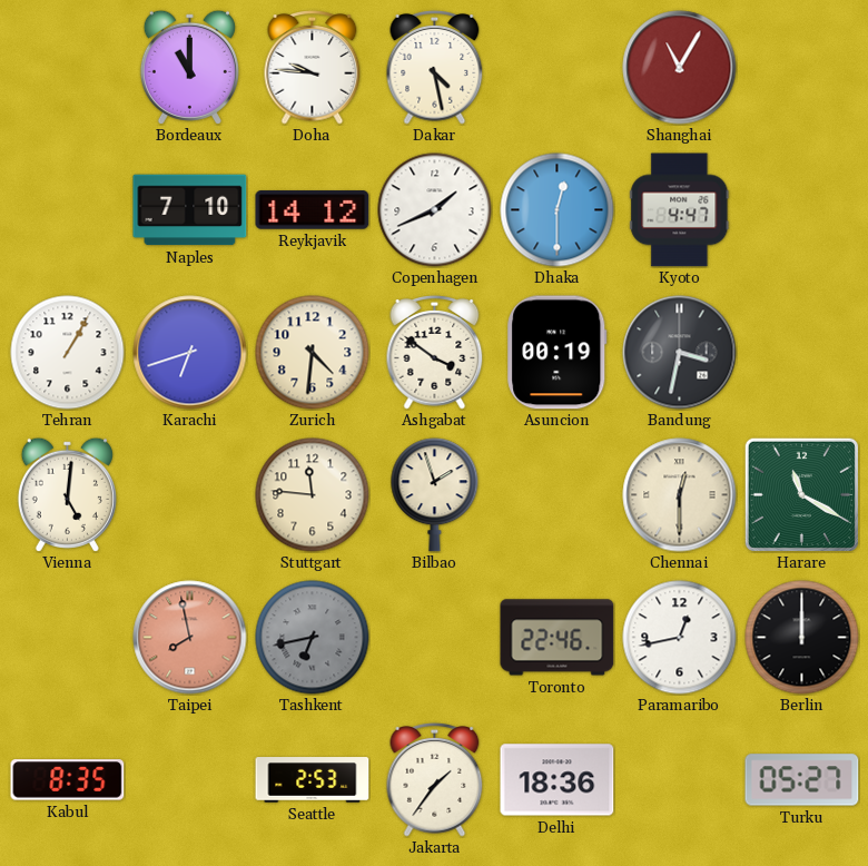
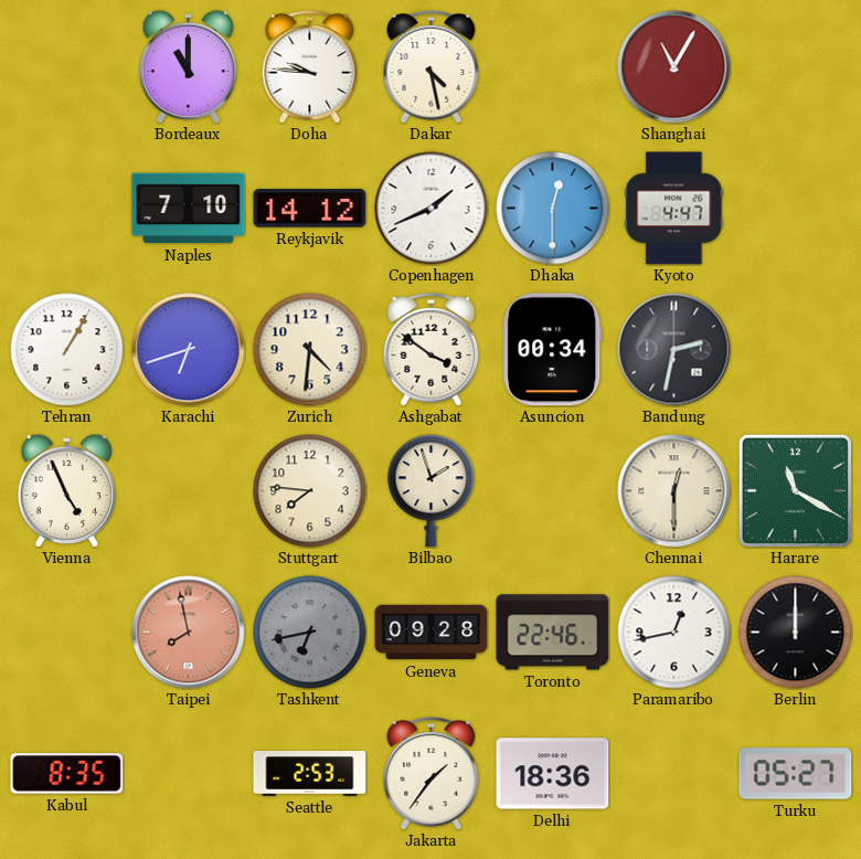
Asuncion: 00:19 -> 00:34
Bandung: 3:32 -> 2:32
Vienna: 5:01 -> 4:56
Stuttgart: 11:46 -> 7:46
Geneva: none -> 09:28
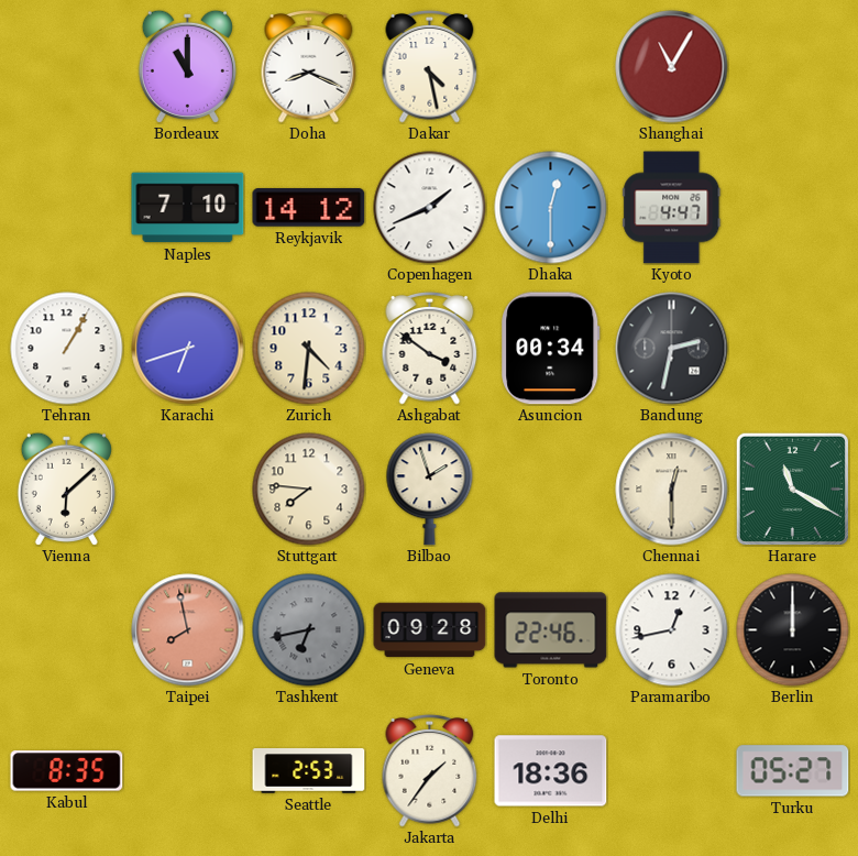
Doha: 9:46 -> 8:19
Vienna: 4:56 -> 6:08
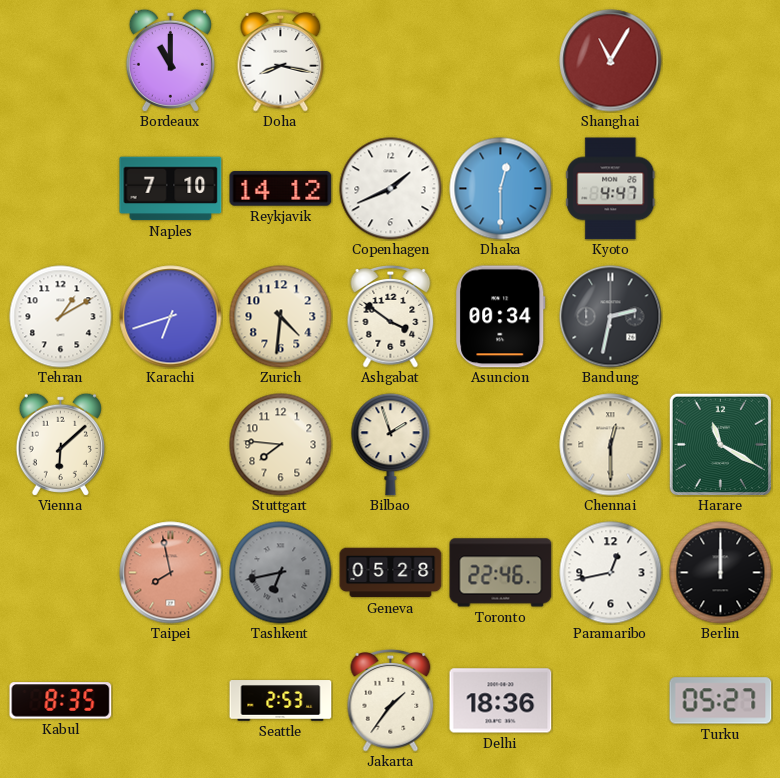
Doha: 8:19 -> 8:17
Dakar: 4:28 -> none
Tehran: 1:05 -> 1:10
Geneva: 09:28 -> 05:28
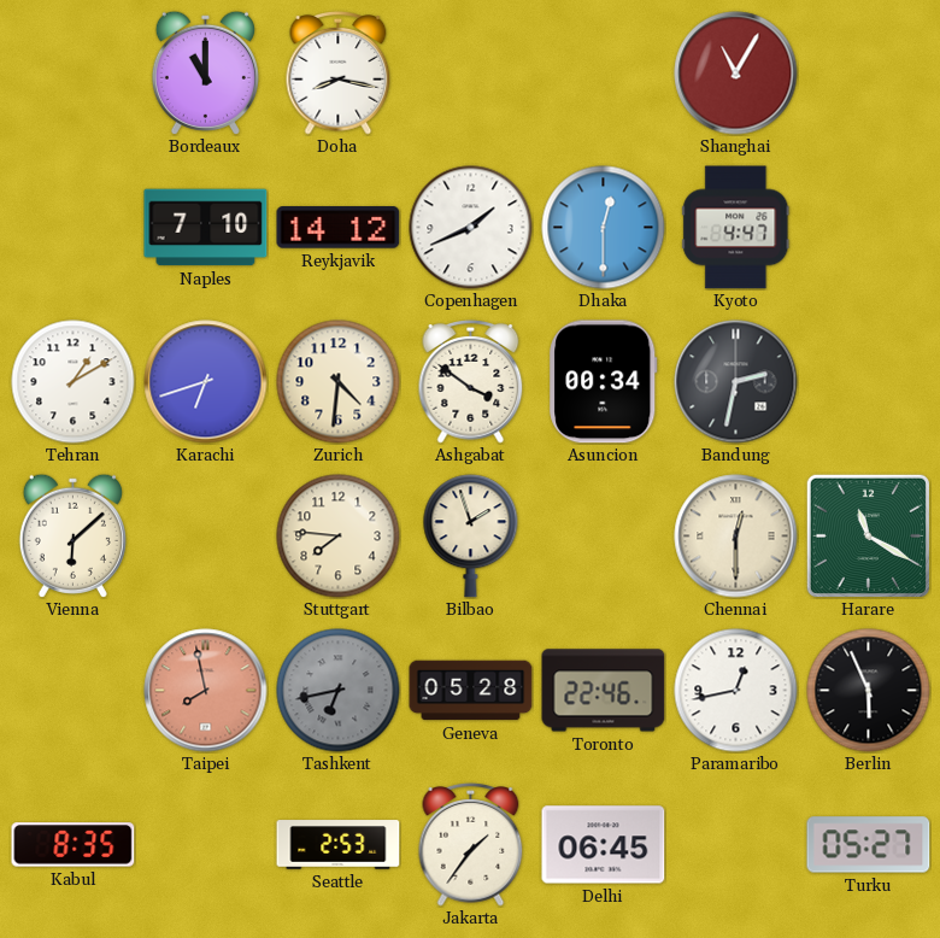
Berlin: 12:00 -> 5:56
Delhi: 18:36 -> 06:45
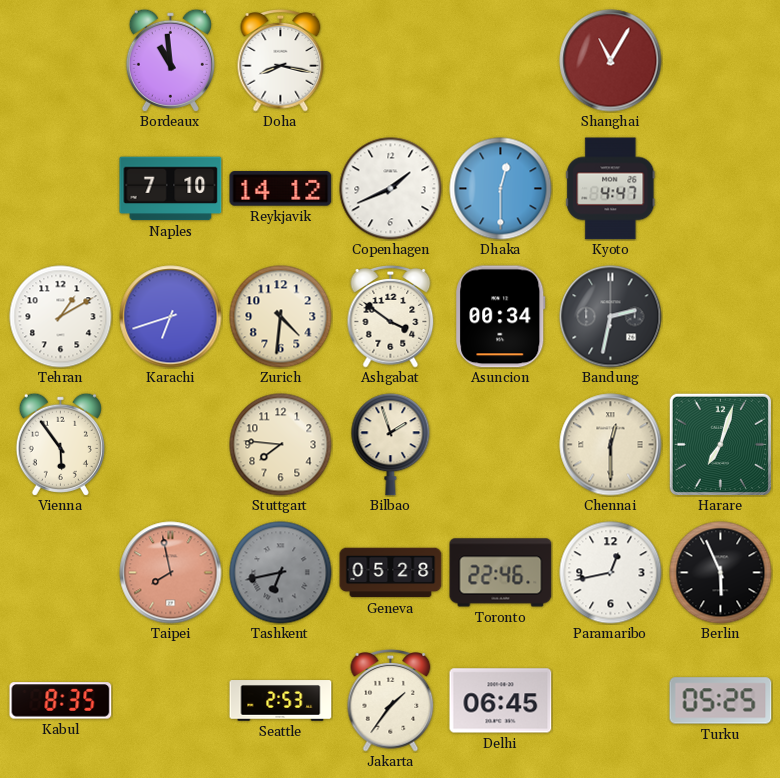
Bordeaux: 11:00 -> 10:59
Vienna: 6:08 -> 5:54
Harare: 11:20 -> 7:03
Turku: 05:27 -> 05:25
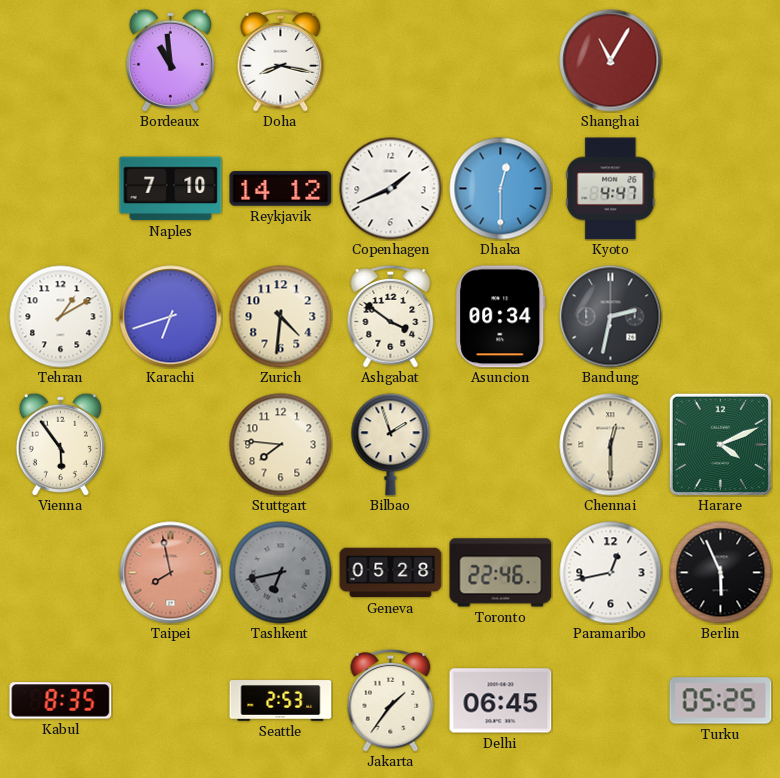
Harare: 7:03 -> 4:11
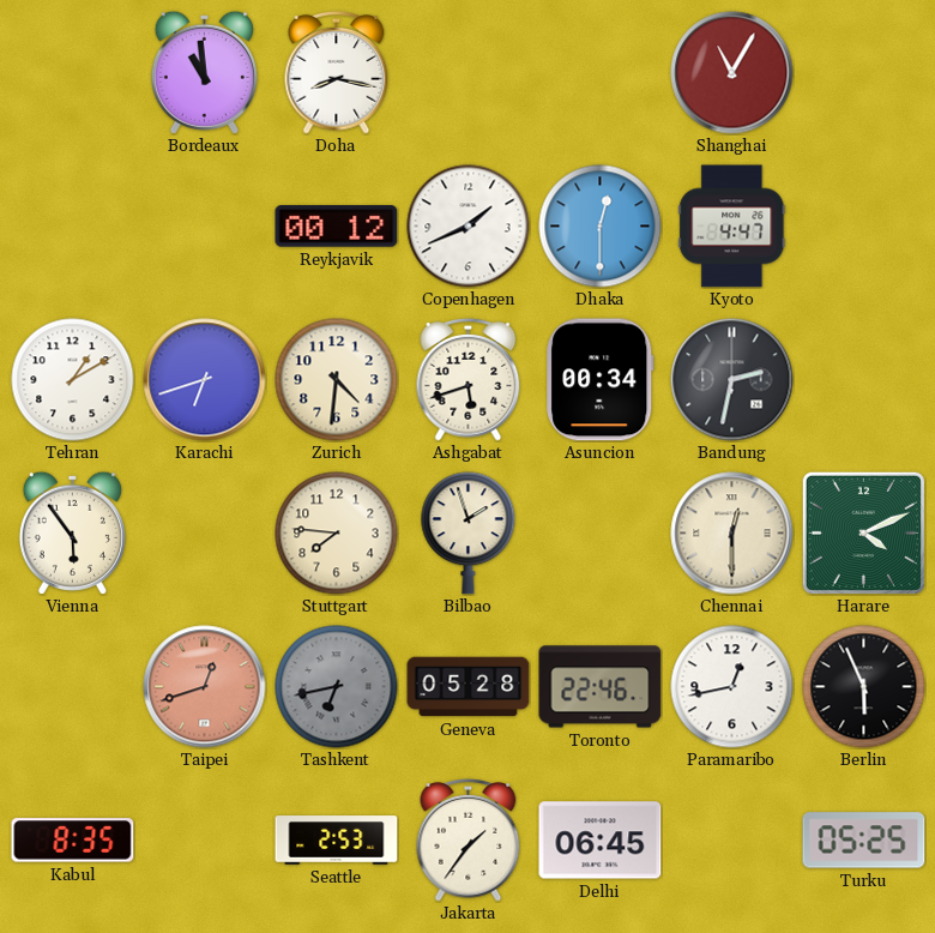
Naples: 7:10 -> none
Reykjavik: 14:12 -> 00:12
Ashgabat: 3:51 -> 5:42
Taipei: 7:58 -> 12:42
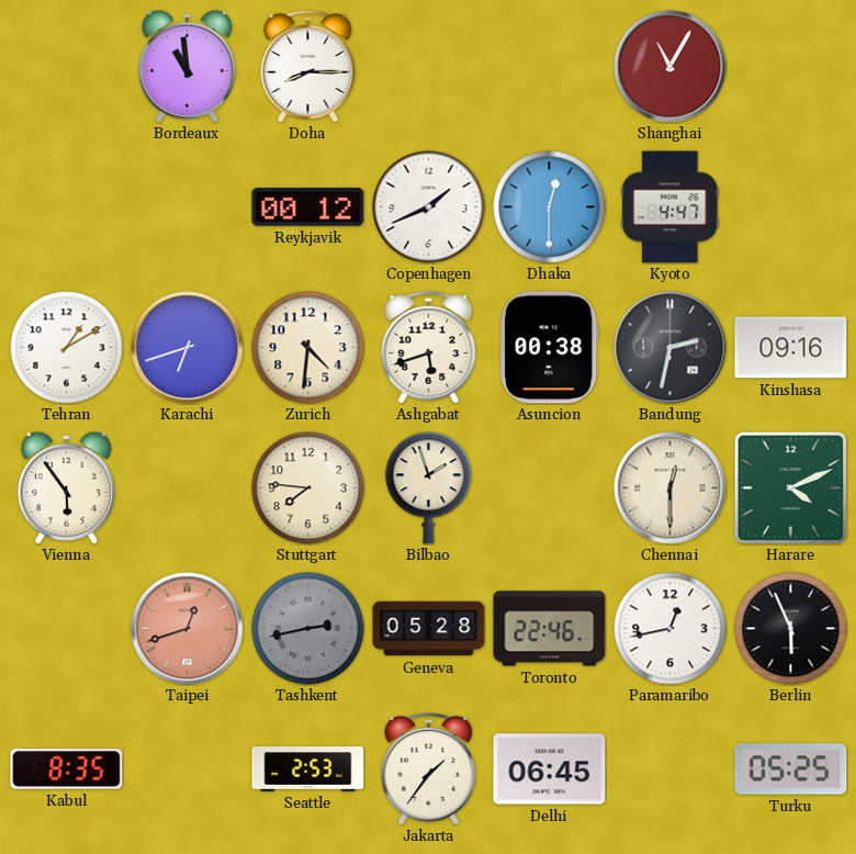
Doha: 8:17 -> 8:15
Asuncion: 00:34 -> 00:38
Kinshasa: none -> 09:16
Tashkent: 6:43 -> 2:43
